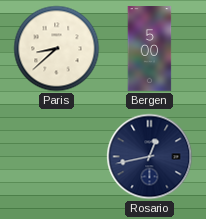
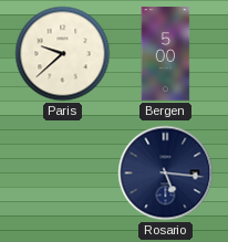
Paris: 8:38 -> 9:38
Rosario: 12:43 -> 5:16
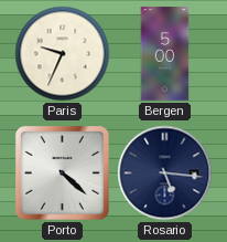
Paris: 9:38 -> 9:34
Porto: none -> 4:22
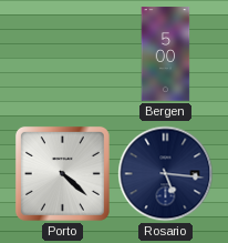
Paris: 9:34 -> none
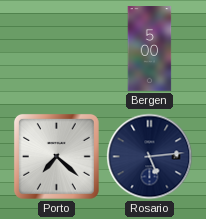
Porto: 4:22 -> 7:22
Rosario: 5:16 -> 5:14
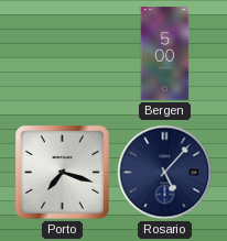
Porto: 7:22 -> 7:18
Rosario: 5:14 -> 5:07
